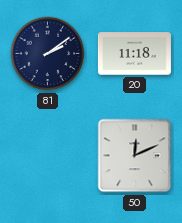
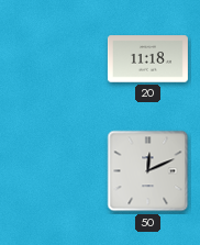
81: 2:09 -> none
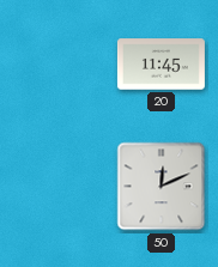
20: 11:18 -> 11:45
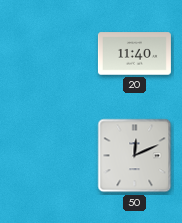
20: 11:45 -> 11:40
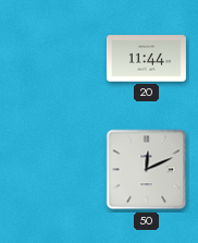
20: 11:40 -> 11:44
